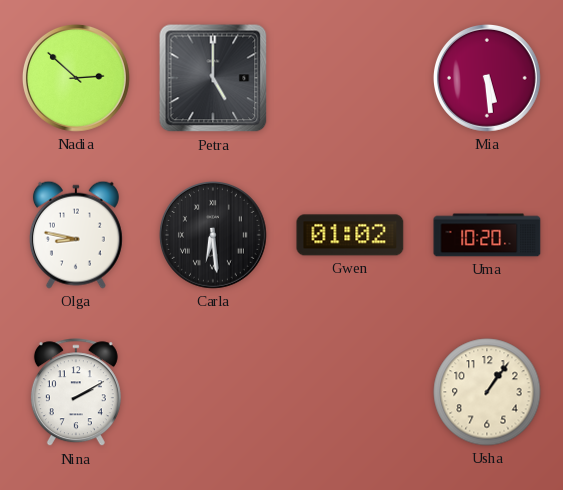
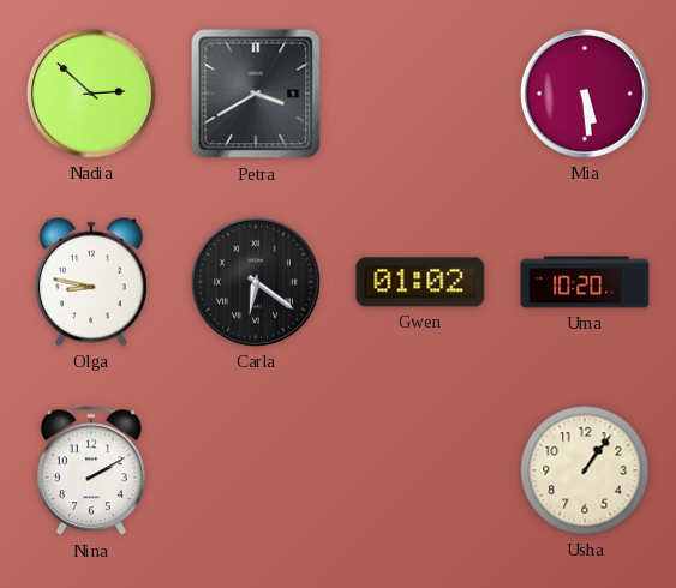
Petra: 5:00 -> 3:40
Carla: 6:29 -> 6:21
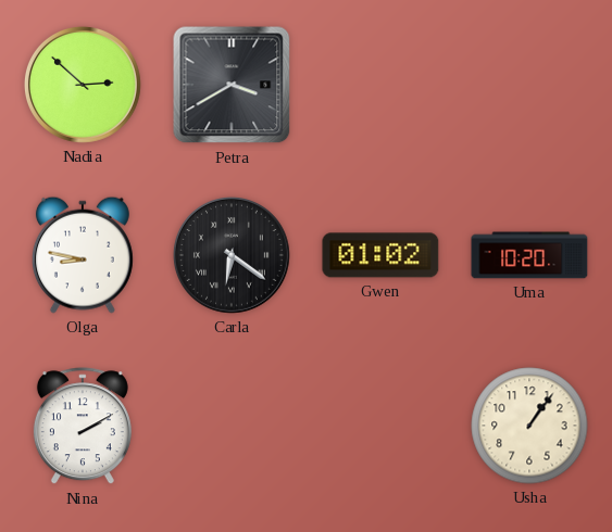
Mia: 5:29 -> none
